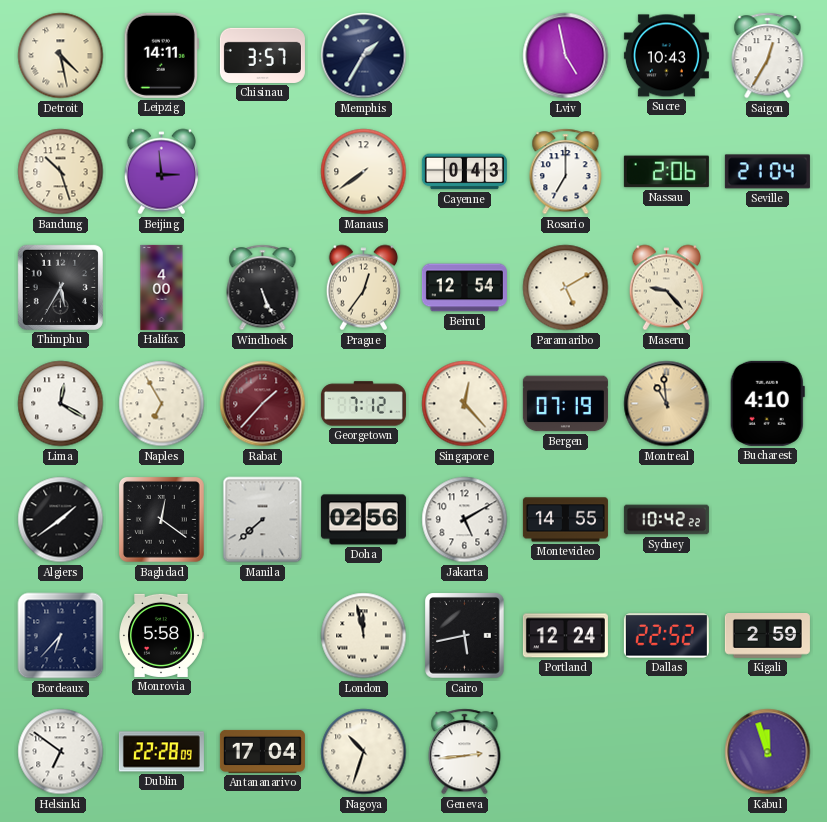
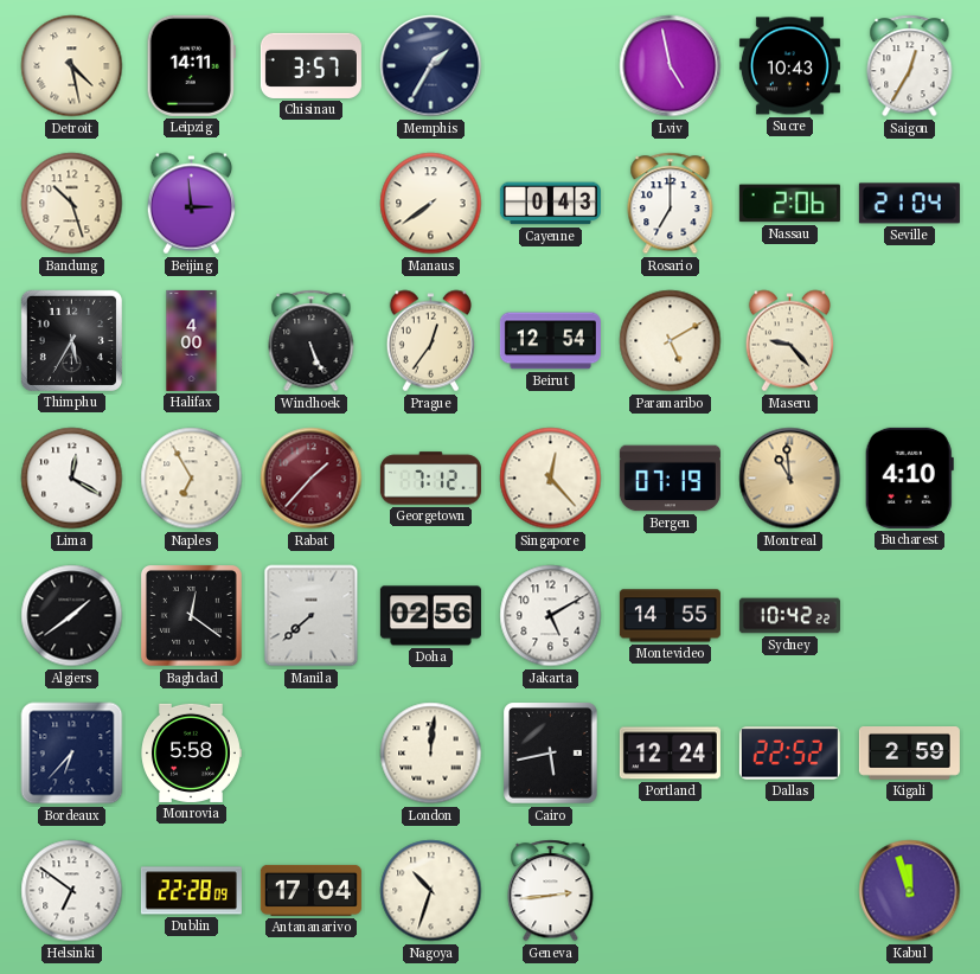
London: 11:58 -> 12:01
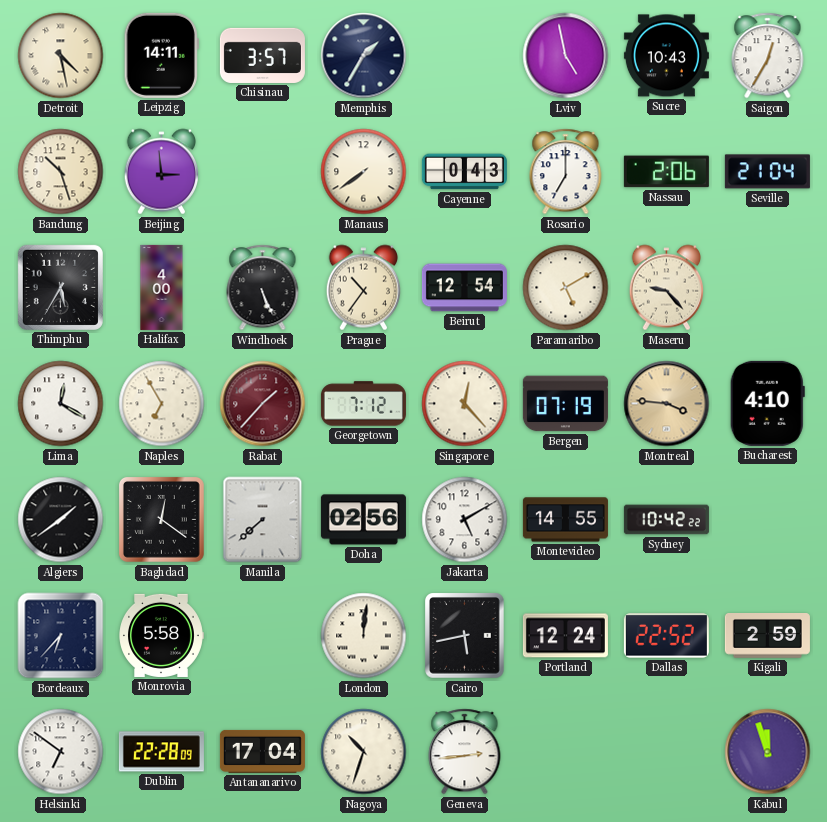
Prague: 12:36 -> 10:36
Montreal: 10:59 -> 3:46
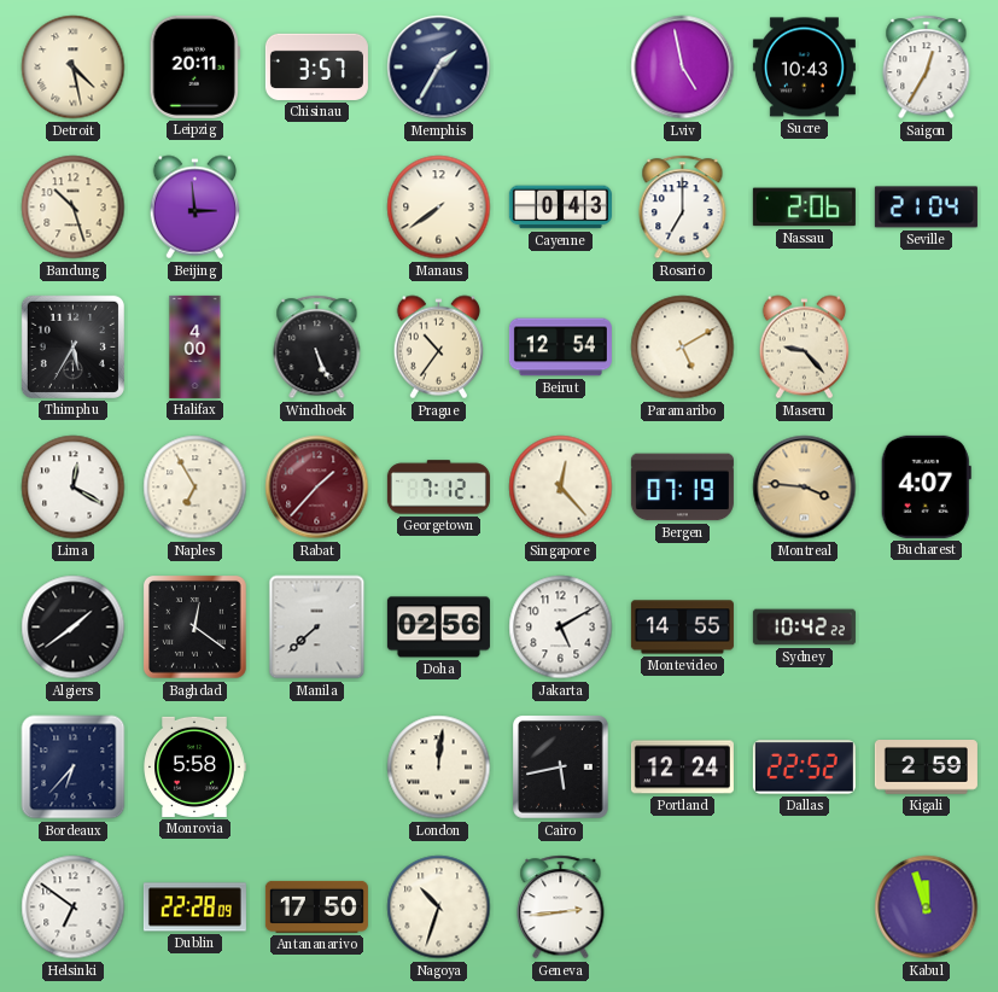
Leipzig: 14:11 -> 20:11
Bucharest: 4:10 -> 4:07
Antananarivo: 17:04 -> 17:50
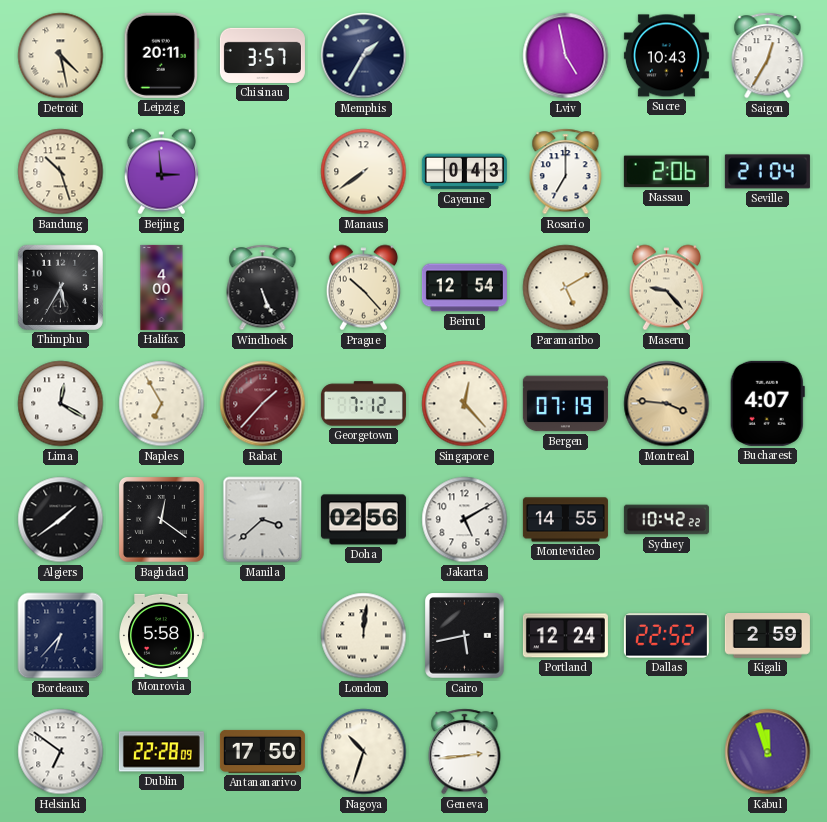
Prague: 10:36 -> 10:23
Manila: 7:38 -> 3:38
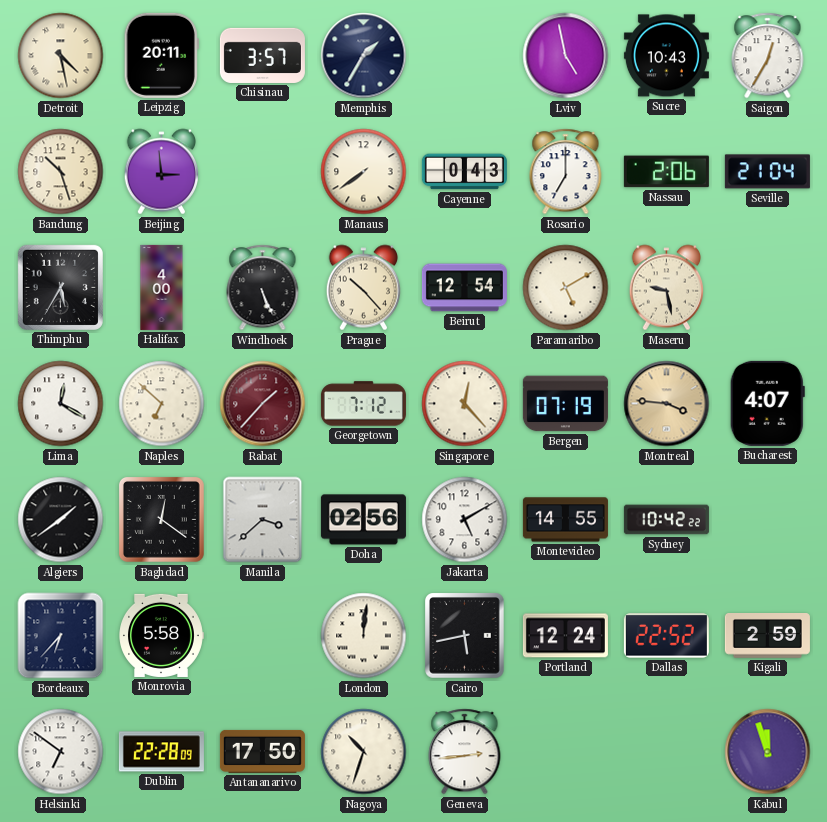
Maseru: 9:23 -> 9:28
Naples: 6:55 -> 6:52
